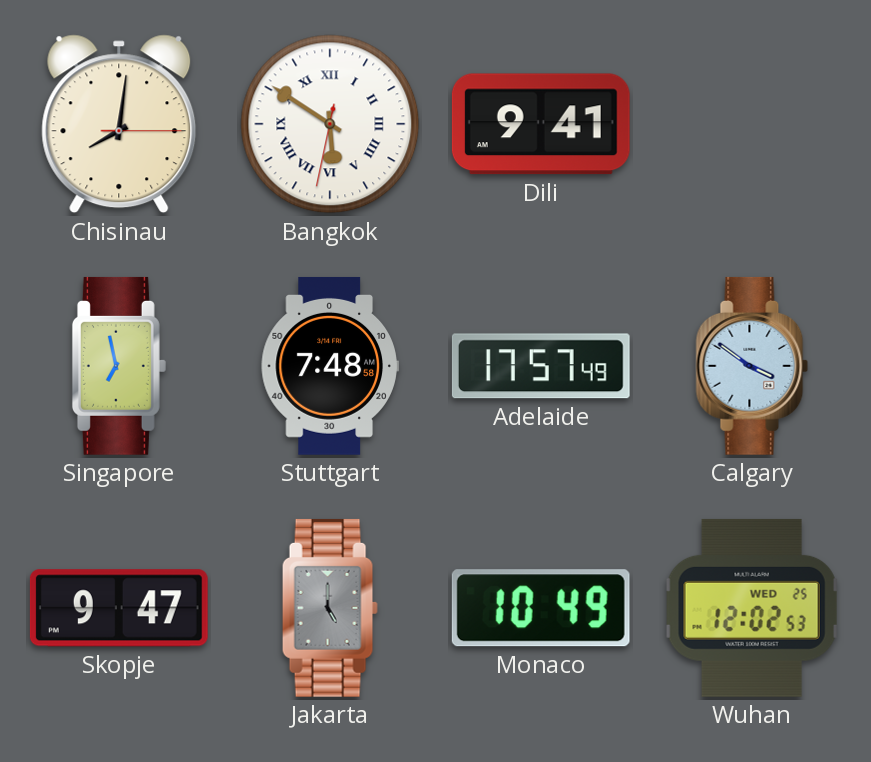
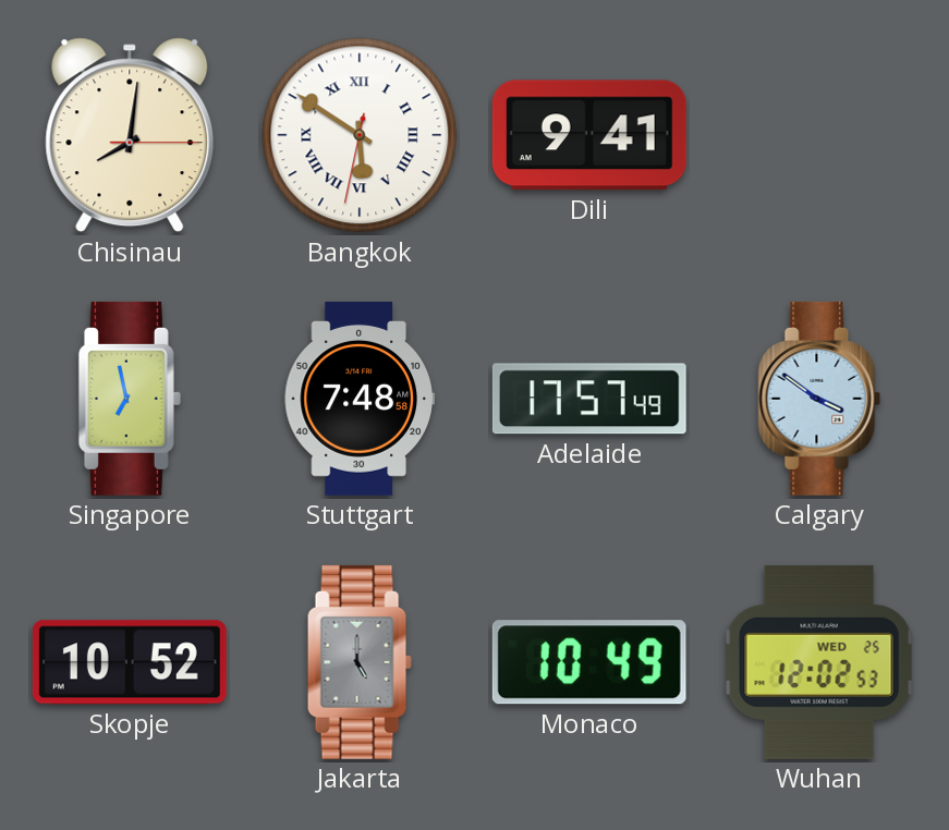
Skopje: 9:47 -> 10:52
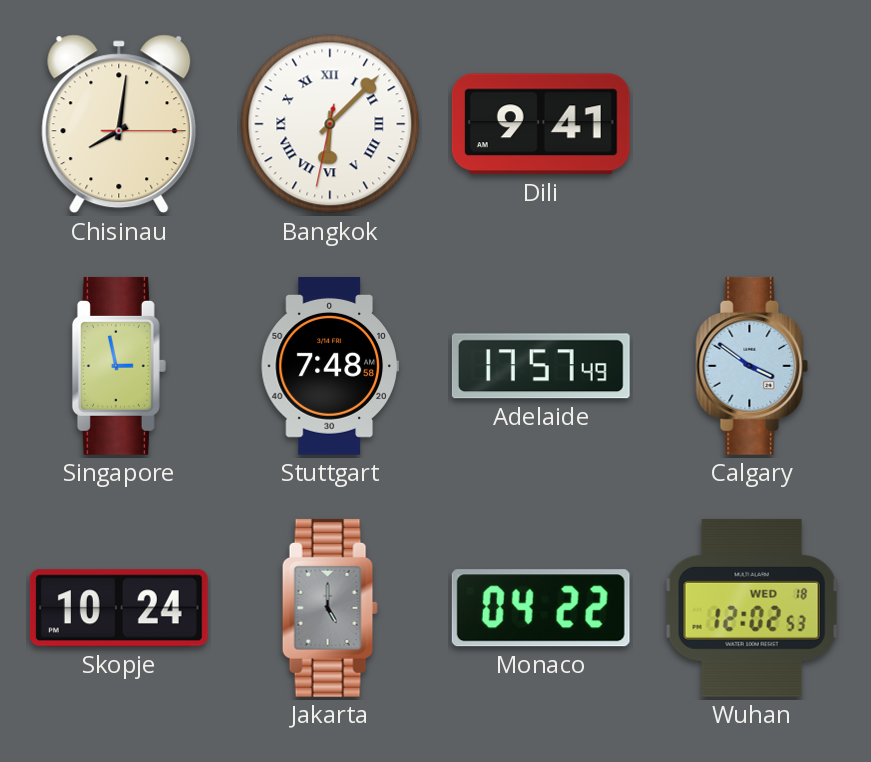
Bangkok: 5:50 -> 6:07
Singapore: 6:58 -> 2:58
Skopje: 10:52 -> 10:24
Monaco: 10:49 -> 04:22
Wuhan date: WED 25 -> WED 18
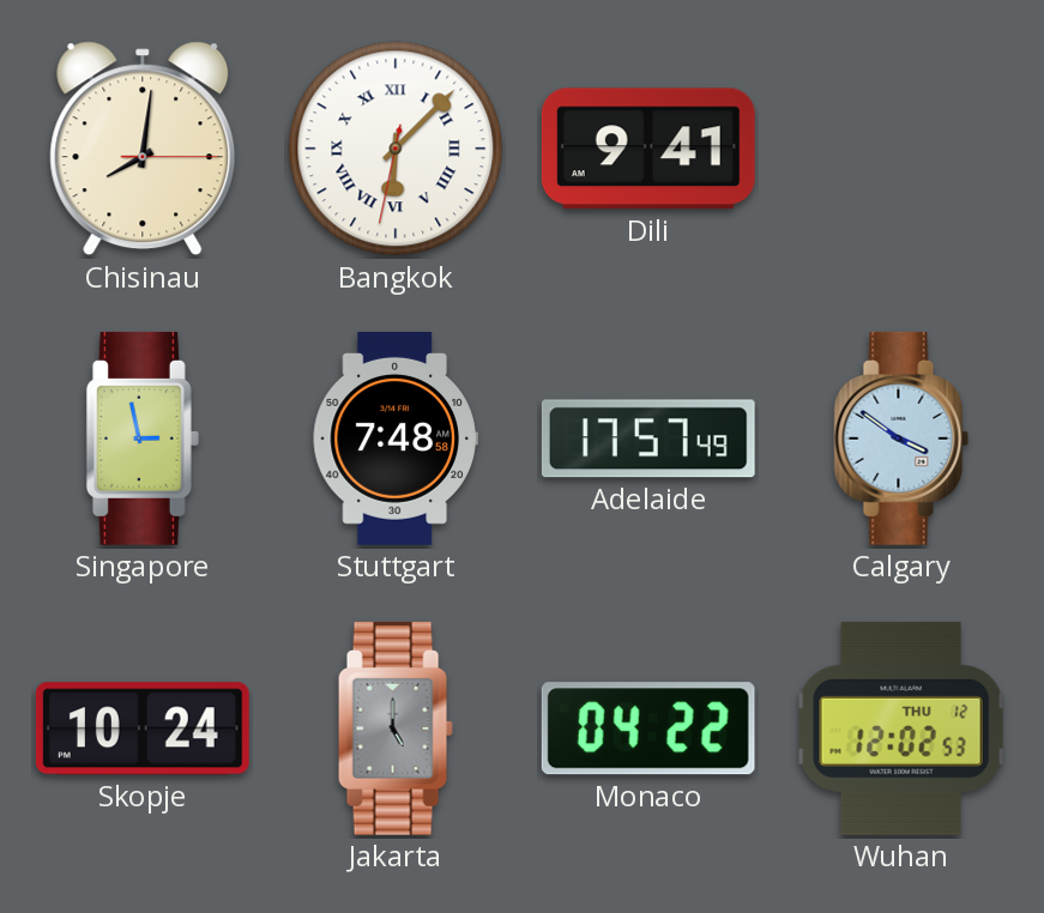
Wuhan date: WED 18 -> THU 12
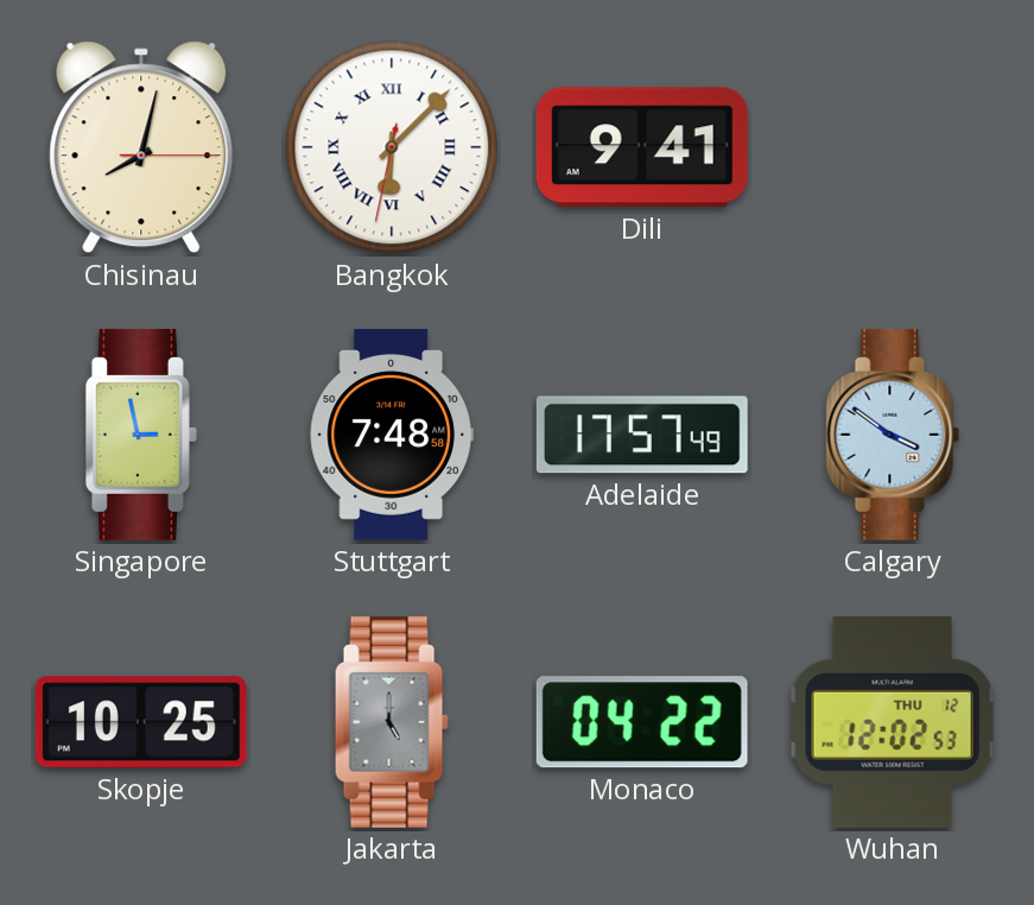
Chisinau: 8:01 -> 8:02
Skopje: 10:24 -> 10:25
